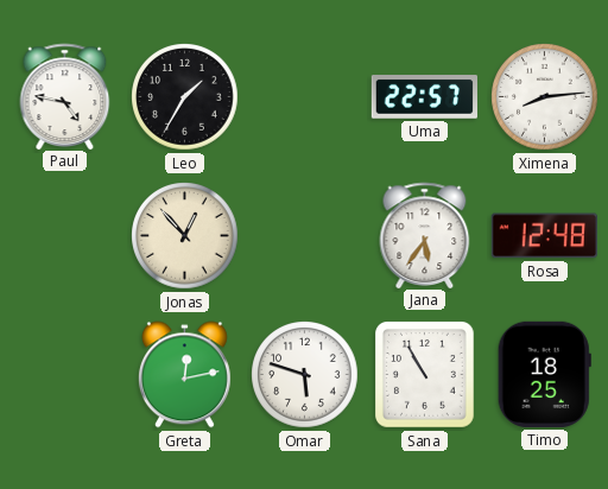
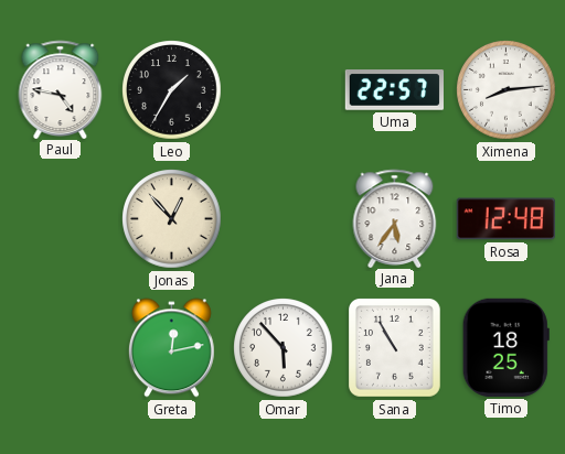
Omar: 5:48 -> 5:53
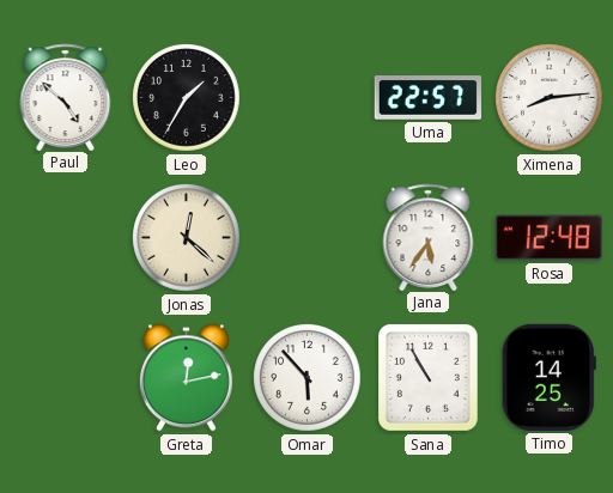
Paul: 4:47 -> 4:52
Jonas: 12:53 -> 12:22
Timo: 18:25 -> 14:25
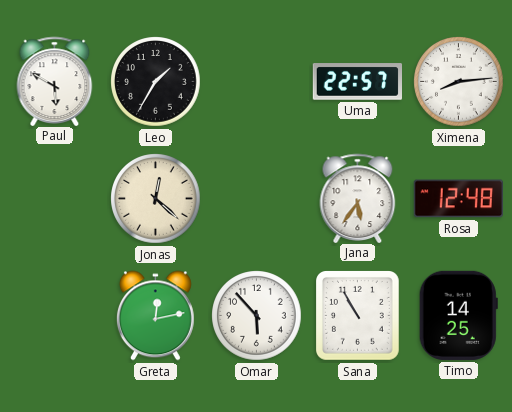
Paul: 4:52 -> 5:50
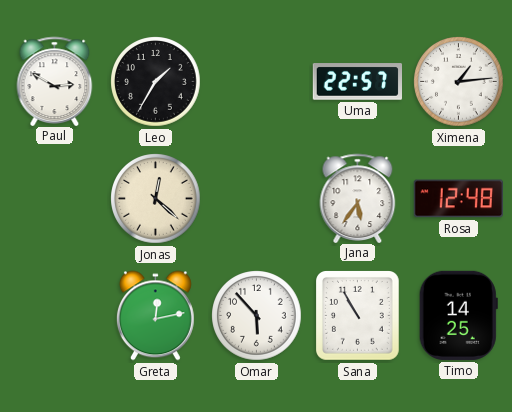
Paul: 5:50 -> 2:50
Ximena: 8:14 -> 1:14
